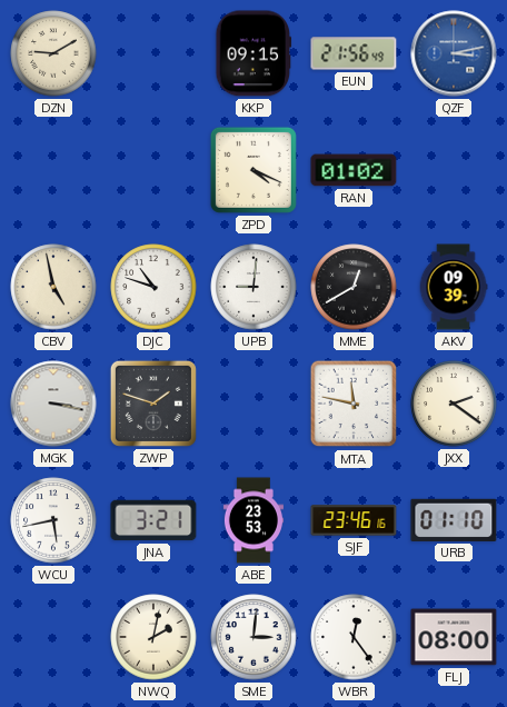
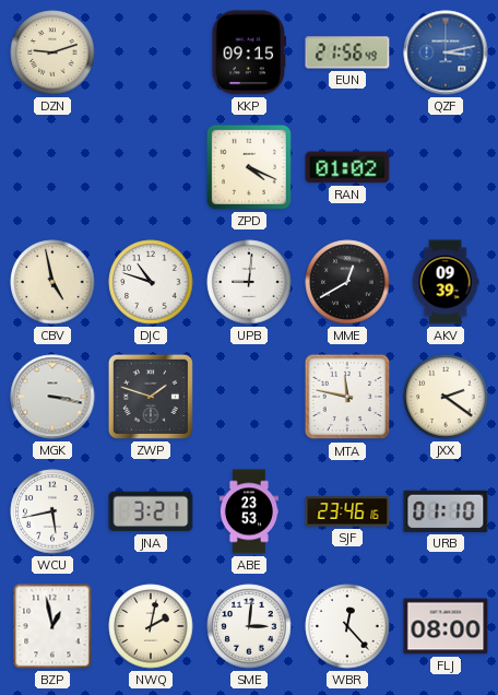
DZN: 9:10 -> 9:12
BZP: none -> 12:58
WBR: 12:24 -> 12:23
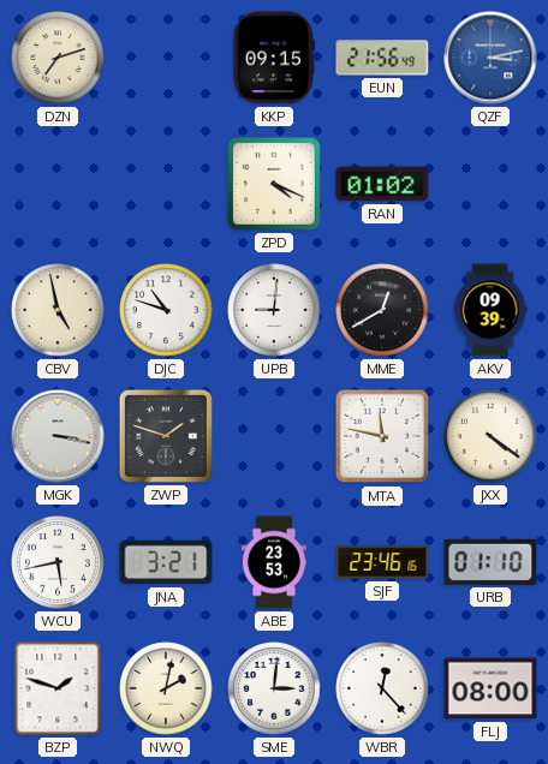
DZN: 9:12 -> 7:12
JXX: 2:21 -> 4:21
BZP: 12:58 -> 1:48
